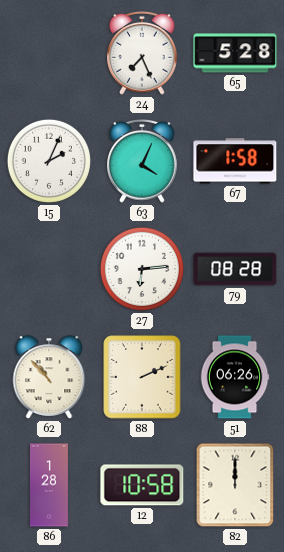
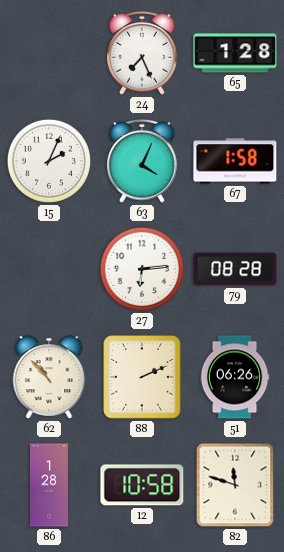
65: 5:28 -> 1:28
82: 12:00 -> 11:48
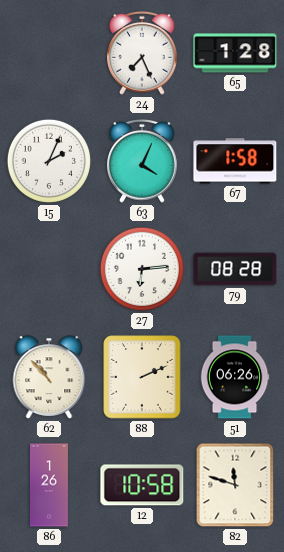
86: 1:28 -> 1:26
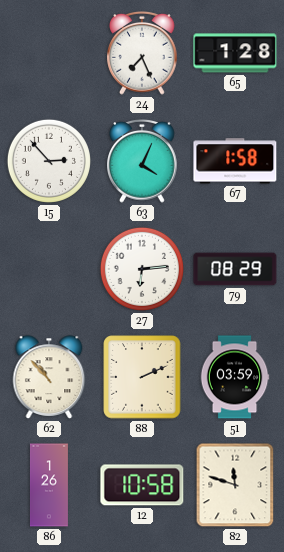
15: 2:04 -> 2:53
79: 08:28 -> 08:29
51: 06:26 -> 03:59
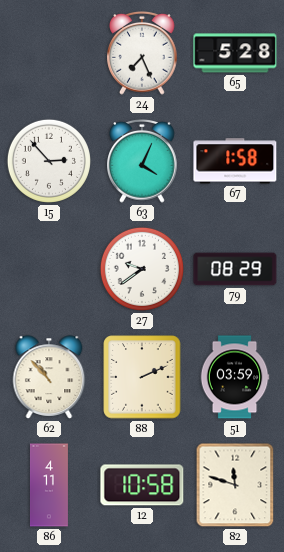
65: 1:28 -> 5:28
27: 6:14 -> 9:39
86: 1:26 -> 4:11
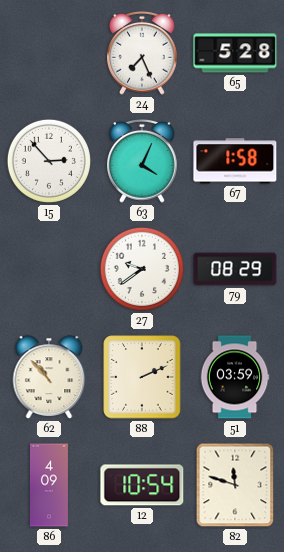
86: 4:11 -> 4:09
12: 10:58 -> 10:54
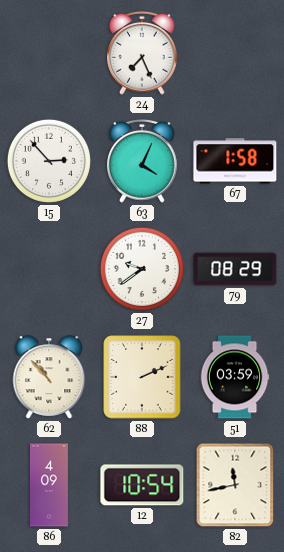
65: 5:28 -> none
82: 11:48 -> 11:43
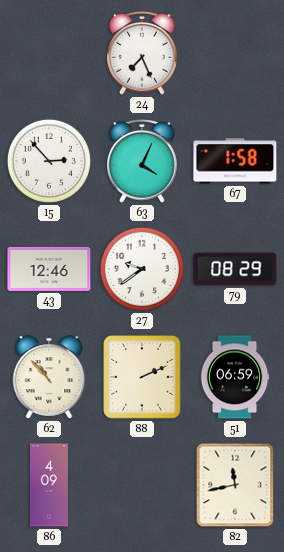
43: none -> 12:46
51: 03:59 -> 06:59
12: 10:54 -> none
